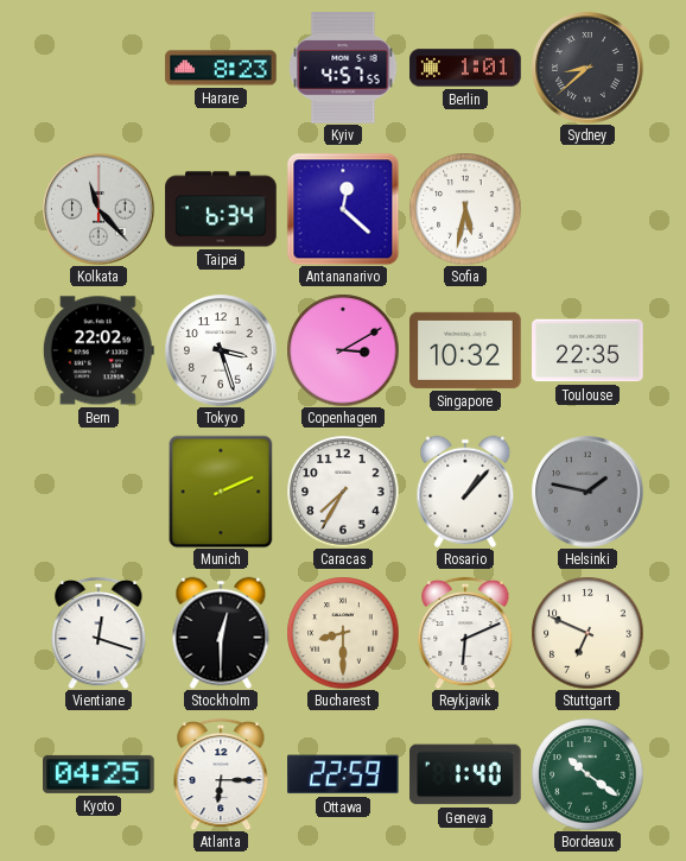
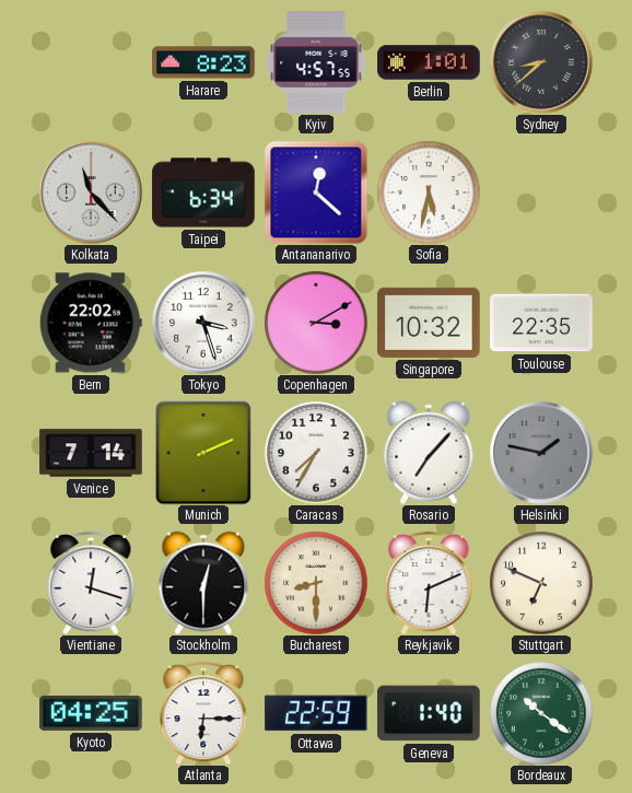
Venice: none -> 7:14
Rosario: 1:07 -> 7:07
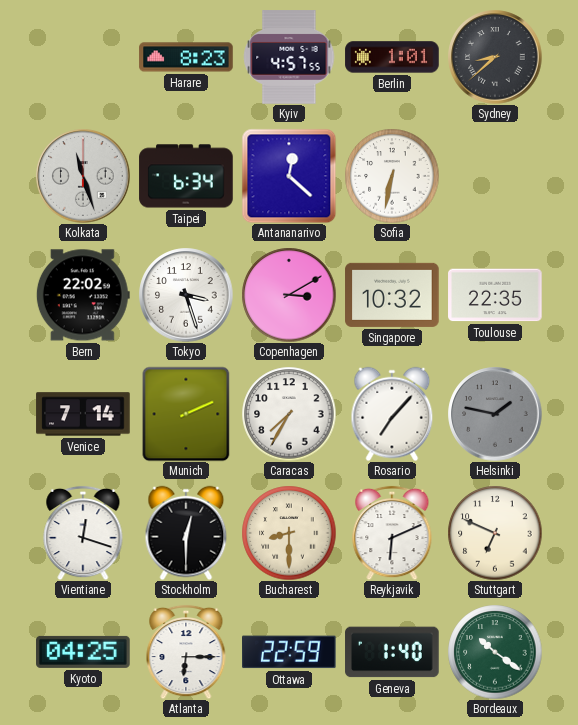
Kolkata: 11:23 -> 11:27
Sofia: 5:32 -> 6:32
